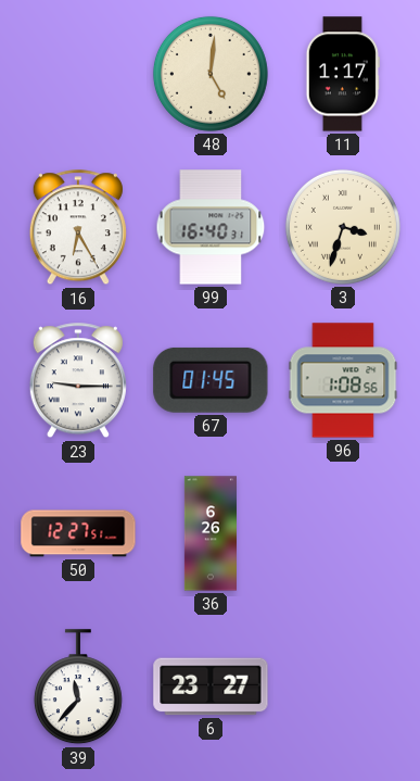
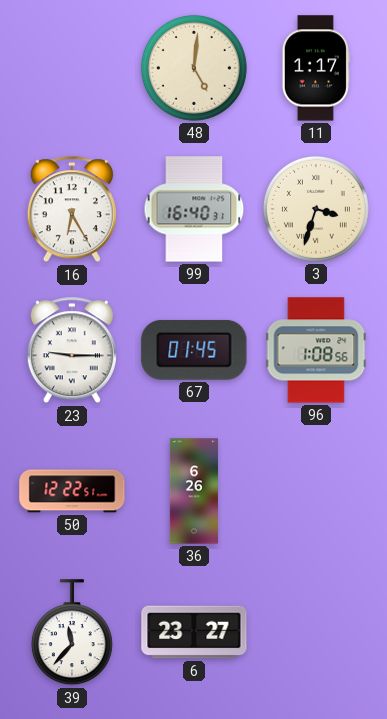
50: 12:27 -> 12:22
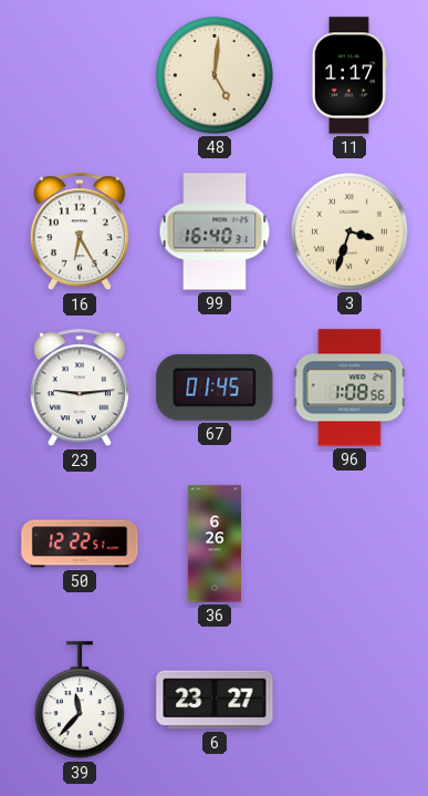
23: 9:15 -> 9:14
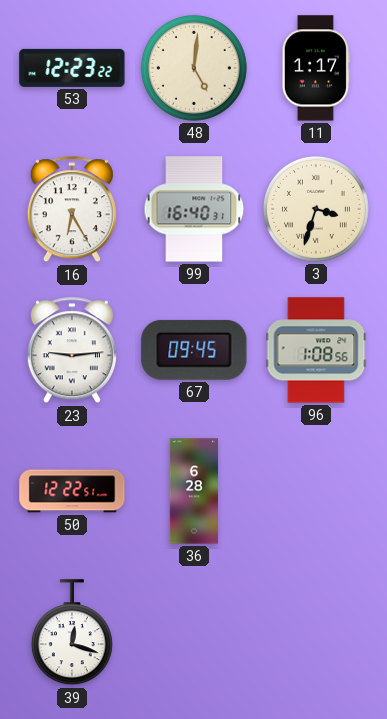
53: none -> 12:23
67: 01:45 -> 09:45
36: 6:26 -> 6:28
39: 11:37 -> 12:18
6: 23:27 -> none
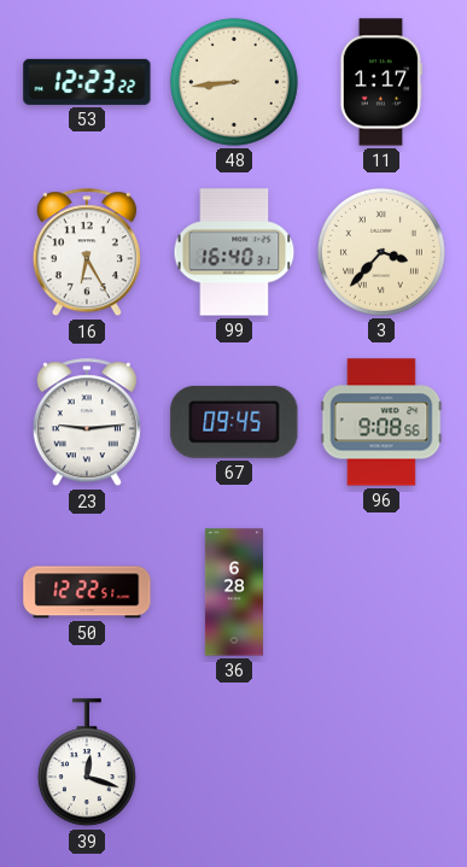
48: 5:01 -> 8:44
3: 3:33 -> 3:37
96: 1:08 -> 9:08
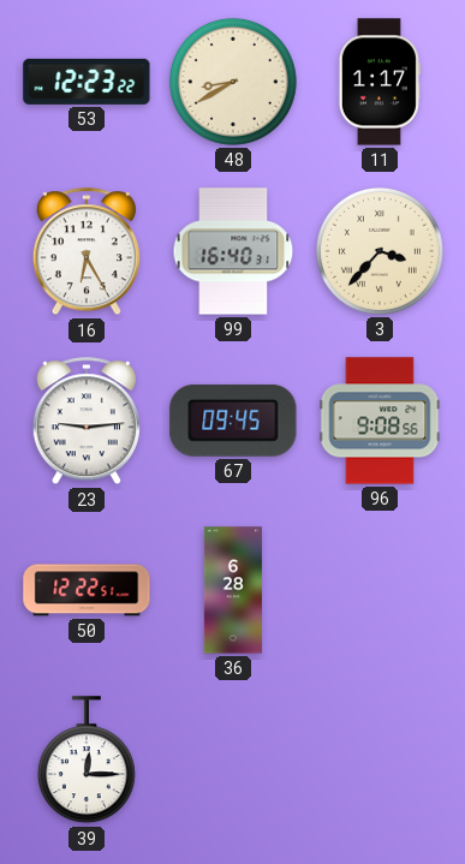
48: 8:44 -> 8:40
39: 12:18 -> 12:15
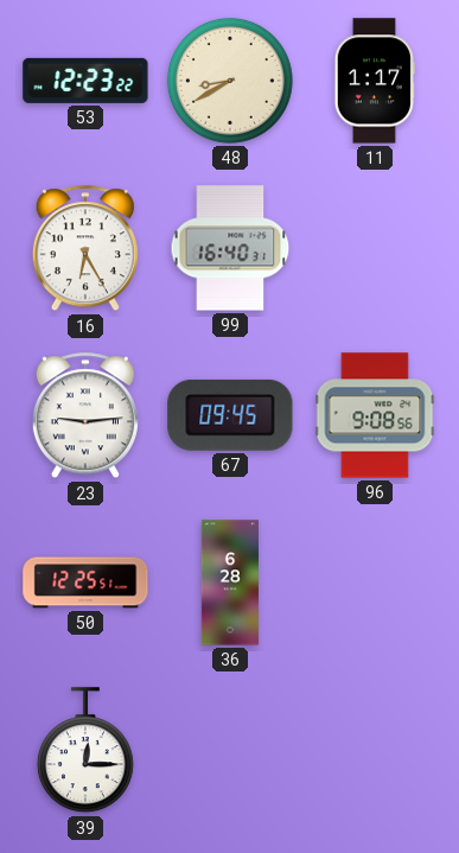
3: 3:37 -> none
50: 12:22 -> 12:25
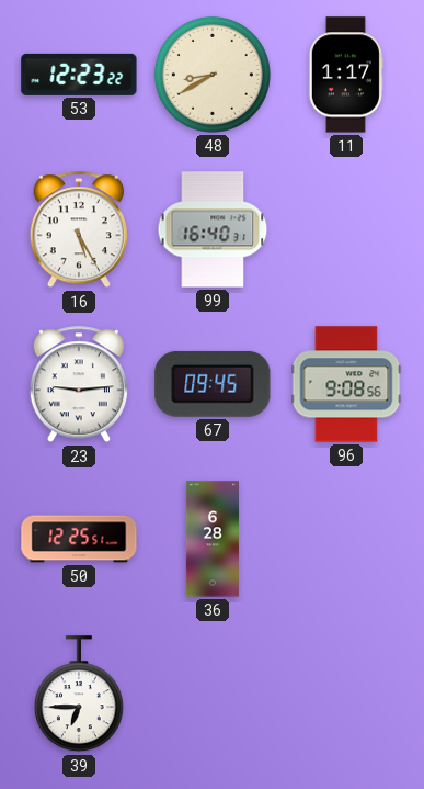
16: 6:25 -> 5:25
39: 12:15 -> 6:45
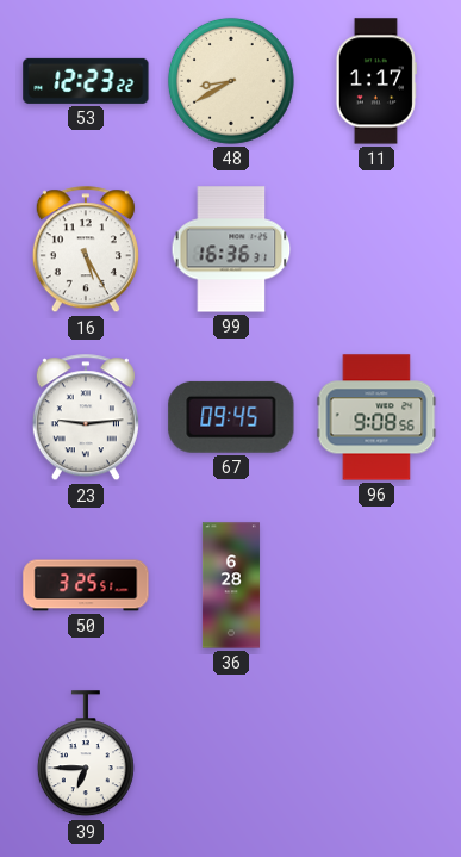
99: 16:40 -> 16:36
50: 12:25 -> 3:25
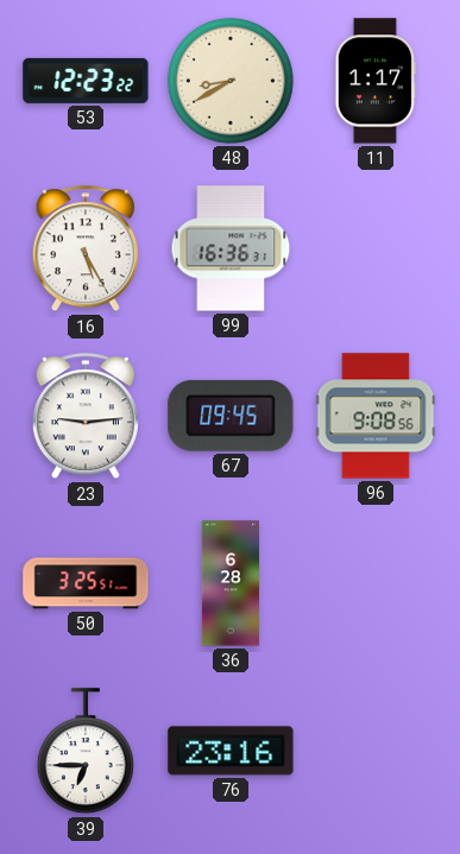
76: none -> 23:16
